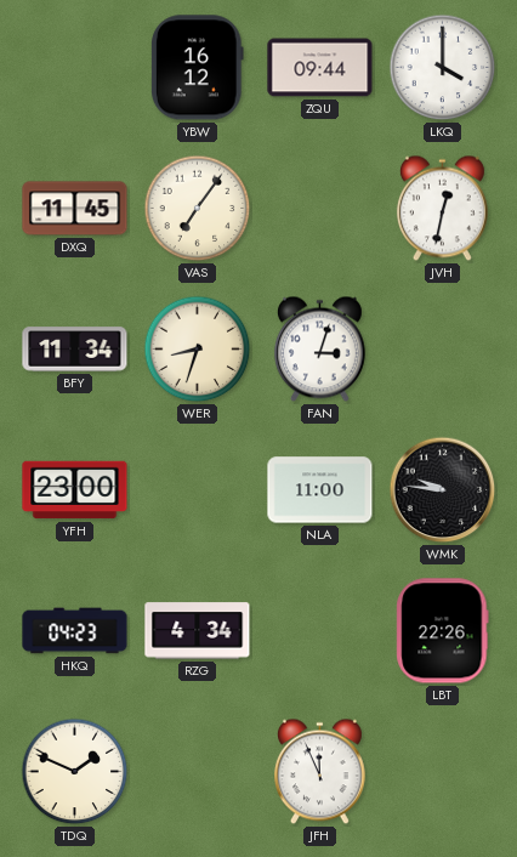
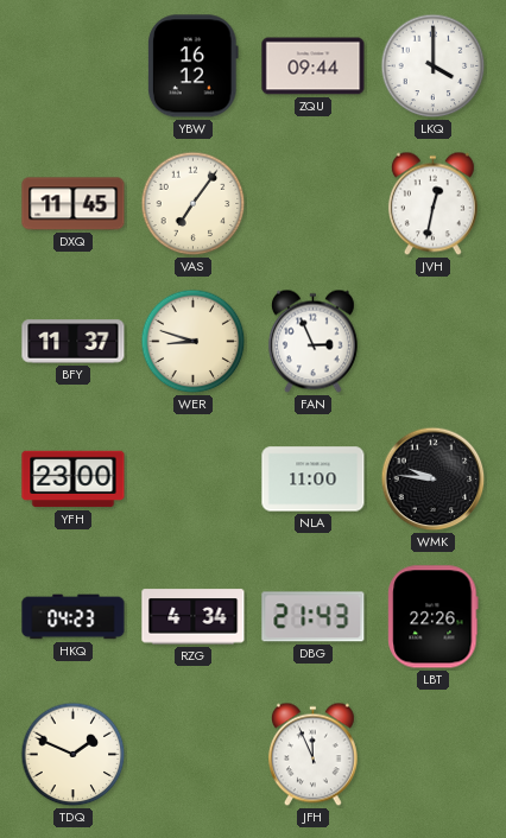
BFY: 11:34 -> 11:37
WER: 8:33 -> 8:48
FAN: 3:03 -> 2:56
DBG: none -> 21:43
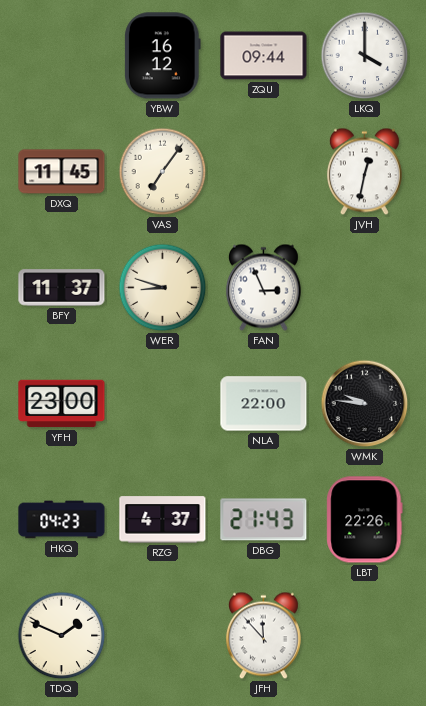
NLA: 11:00 -> 22:00
RZG: 4:34 -> 4:37
JFH: 11:56 -> 11:53
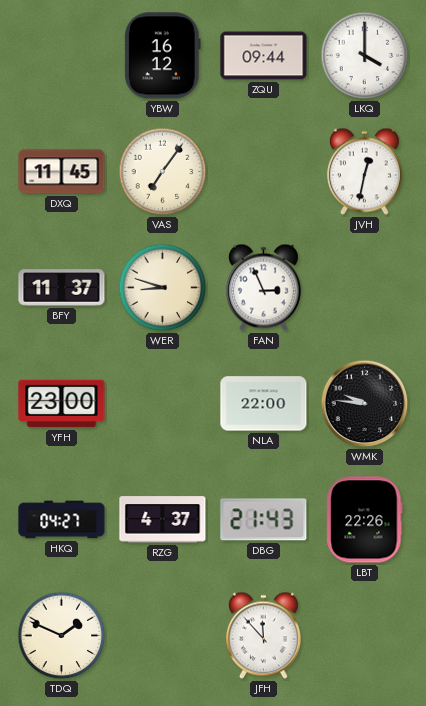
HKQ: 04:23 -> 04:27
